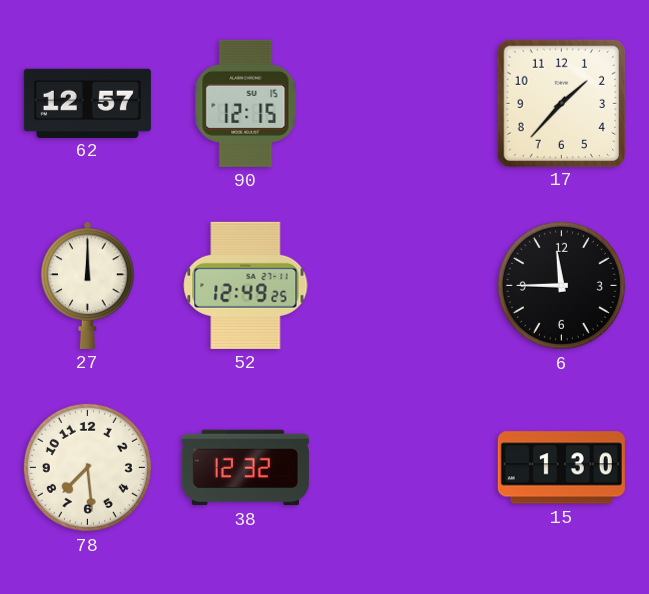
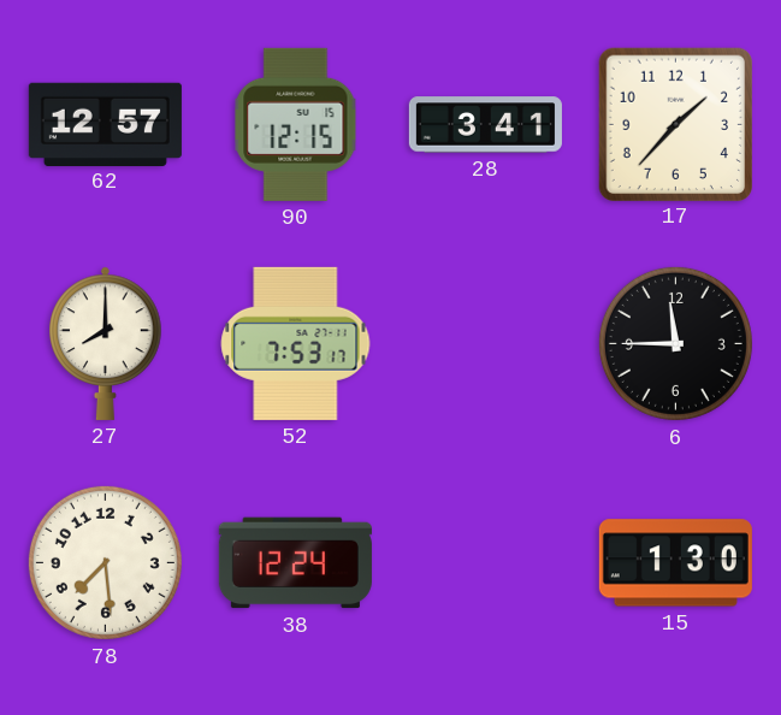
28: none -> 3:41
27: 12:00 -> 8:00
52: 12:49 -> 7:53
38: 12:32 -> 12:24
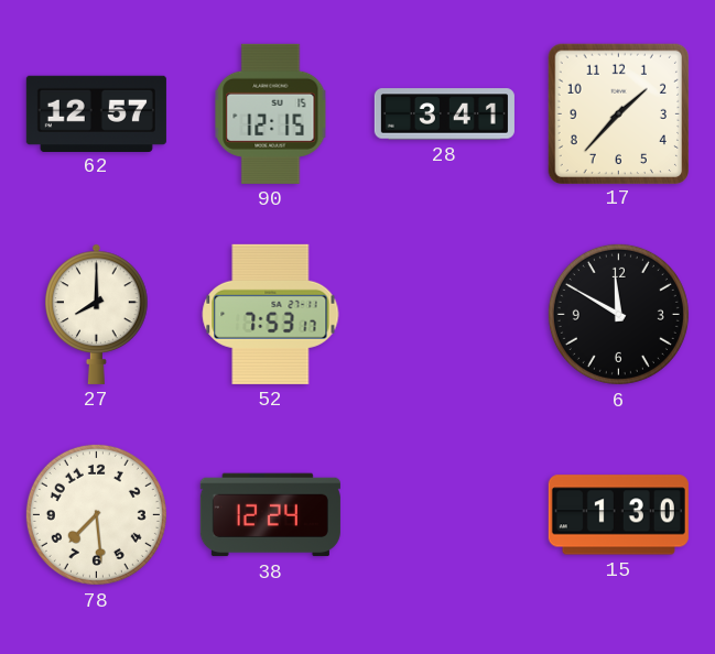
6: 11:45 -> 11:50
